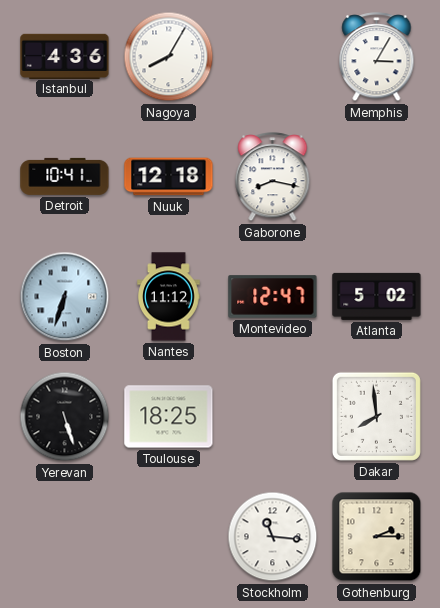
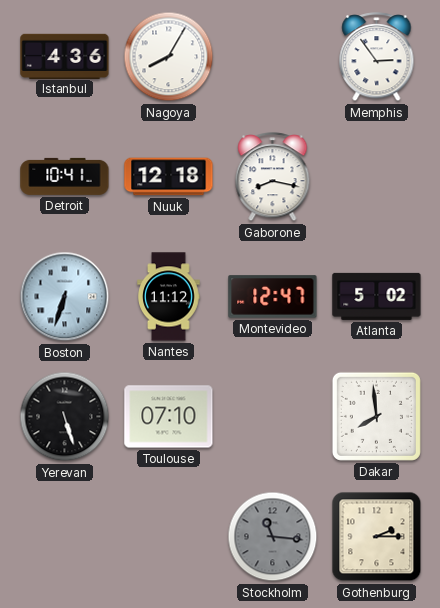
Memphis: 3:05 -> 2:54
Toulouse: 18:25 -> 07:10
Stockholm dial: white -> grey
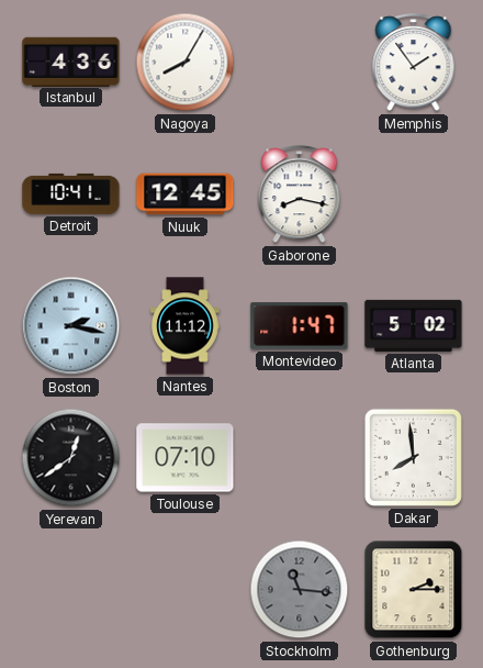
Memphis: 2:54 -> 1:54
Nuuk: 12:18 -> 12:45
Boston: 6:33 -> 2:17
Montevideo: 12:47 -> 1:47
Yerevan: 5:27 -> 12:39
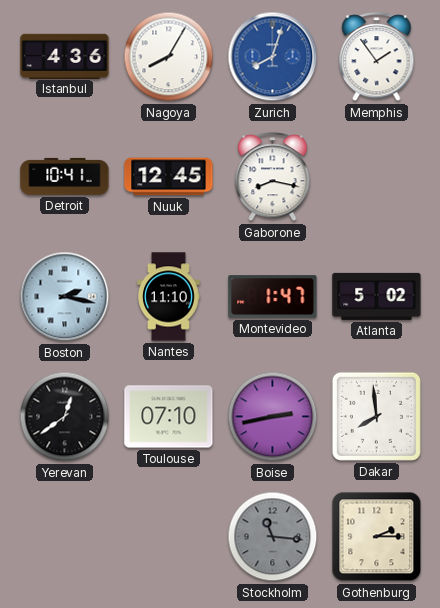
Zurich: none -> 8:03
Nantes: 11:12 -> 11:10
Boise: none -> 2:43
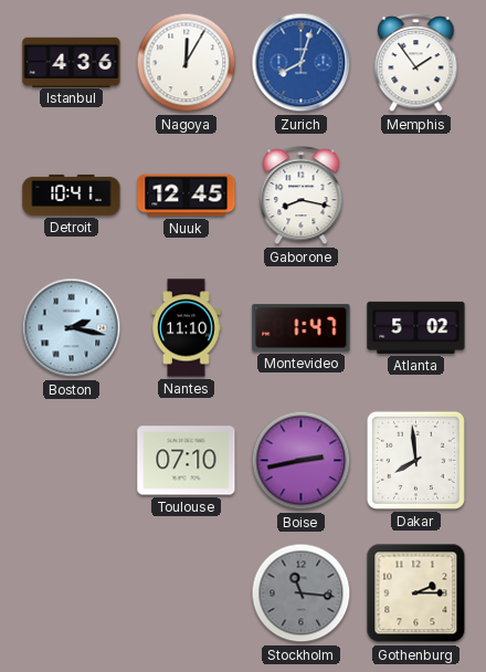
Nagoya: 8:05 -> 12:05
Yerevan: 12:39 -> none
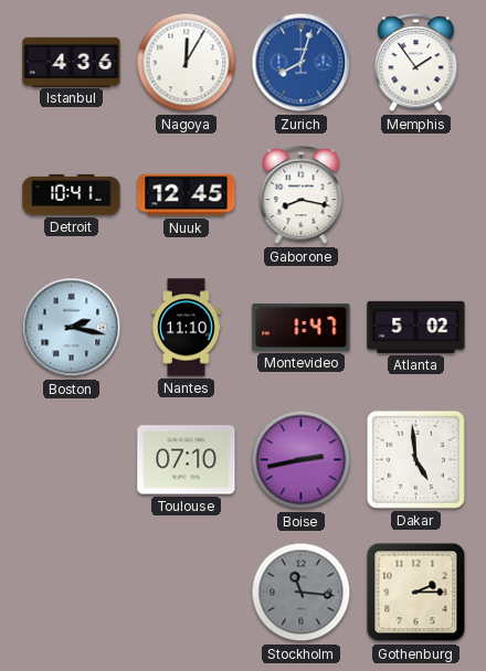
Dakar: 7:59 -> 4:59
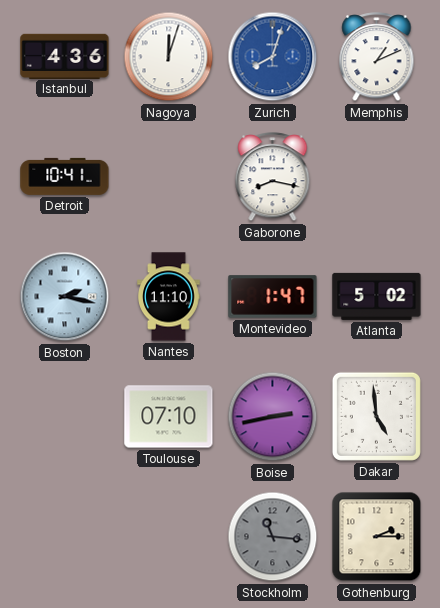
Nagoya: 12:05 -> 12:03
Memphis: 1:54 -> 1:11
Nuuk: 12:45 -> none
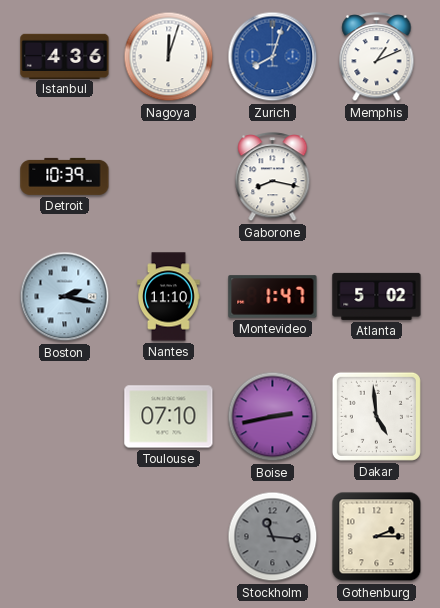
Detroit: 10:41 -> 10:39
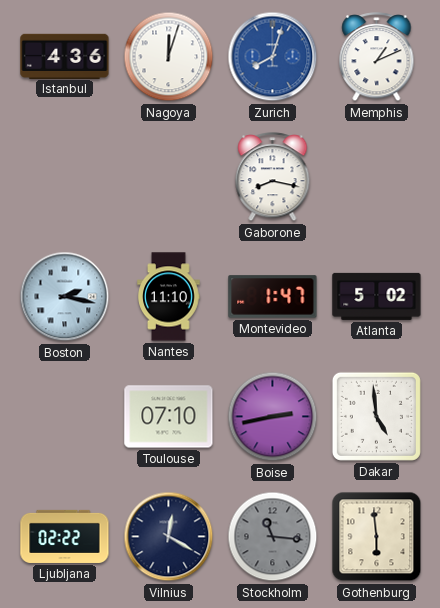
Detroit: 10:39 -> none
Ljubljana: none -> 02:22
Vilnius: none -> 12:20
Gothenburg: 2:15 -> 5:59
